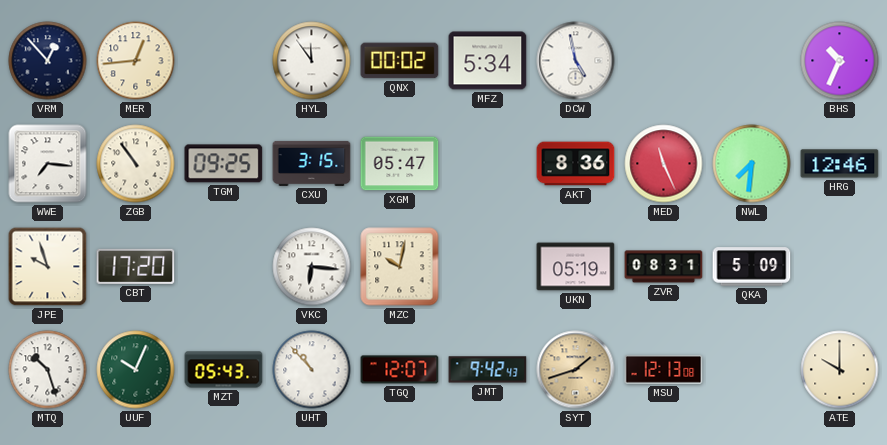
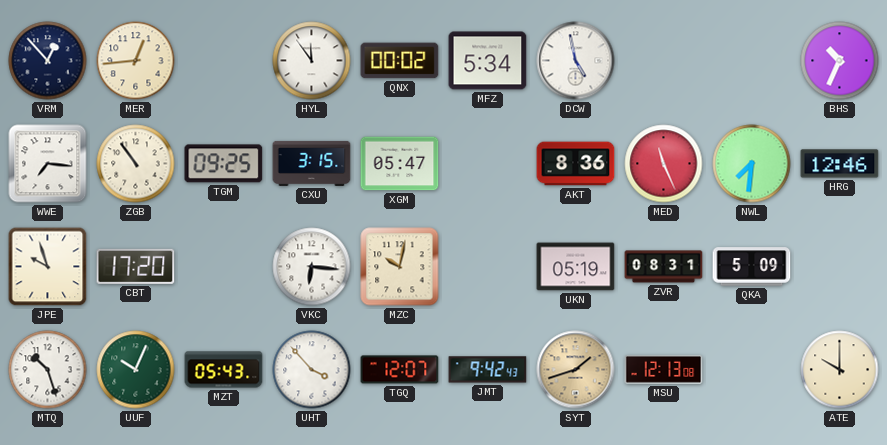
UHT: 10:53 -> 3:53
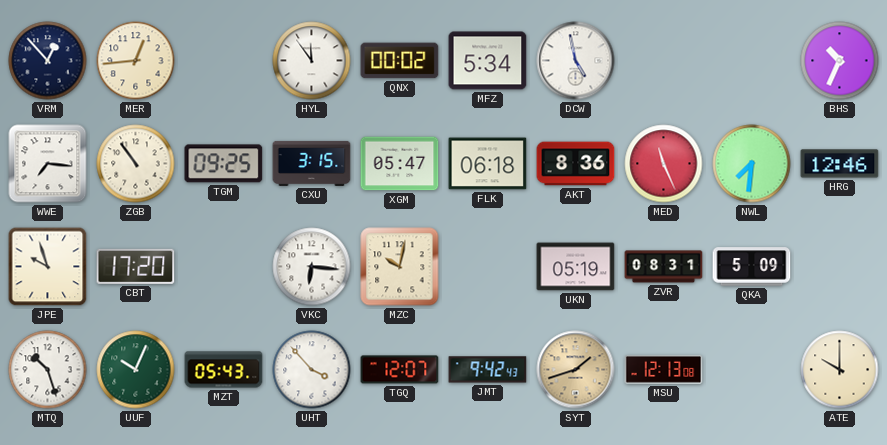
FLK: none -> 06:18
